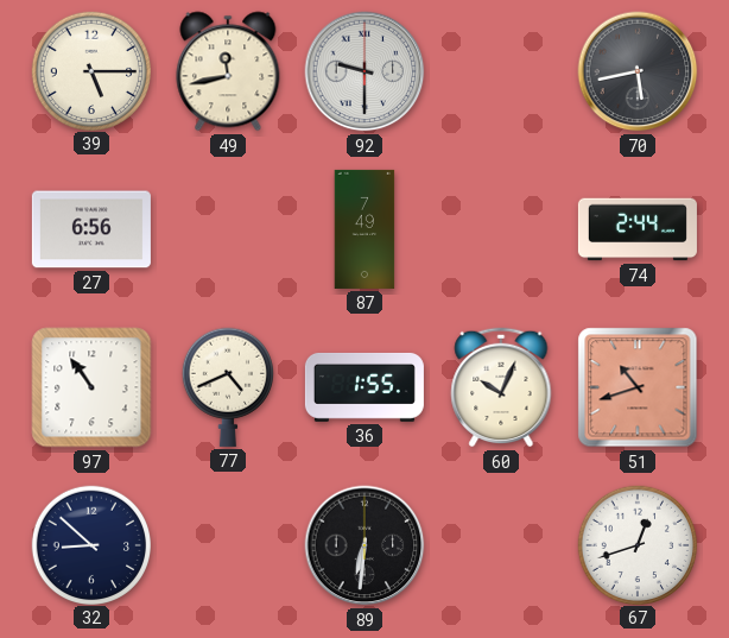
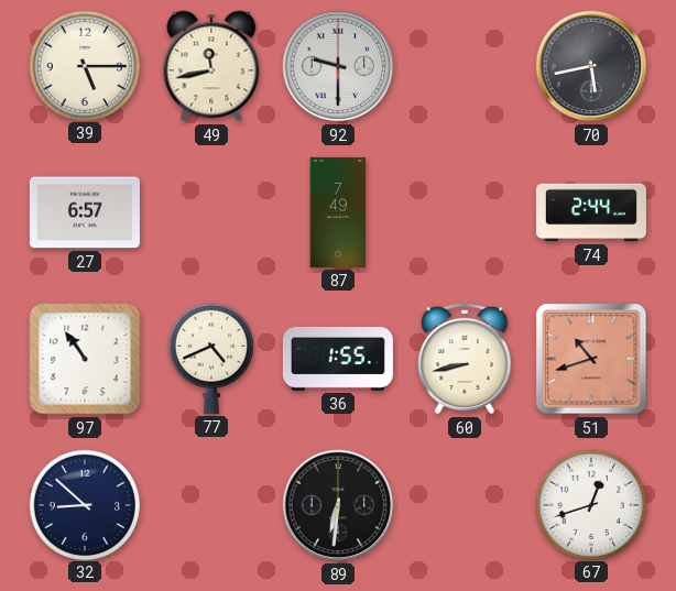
27: 6:56 -> 6:57
60: 10:04 -> 8:43
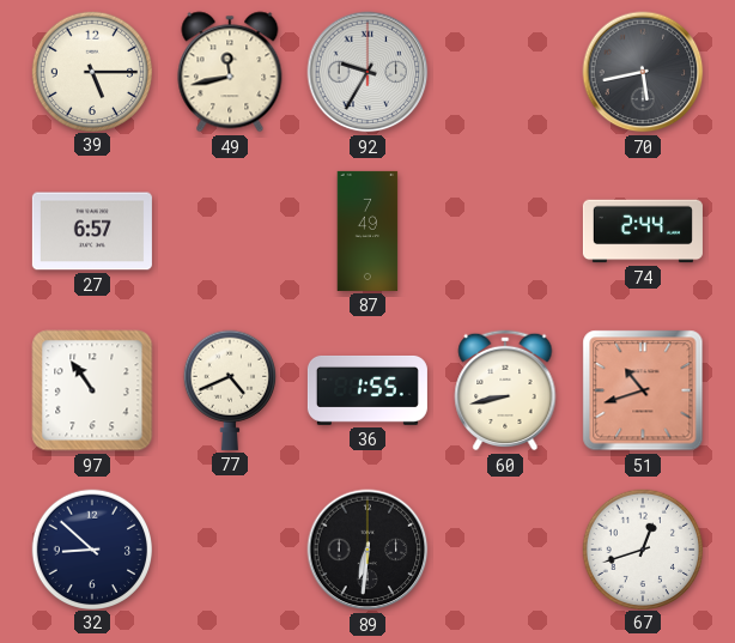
92: 9:30 -> 9:35
